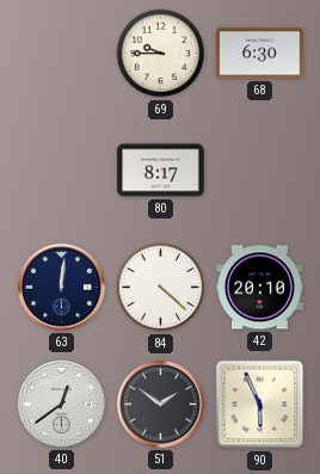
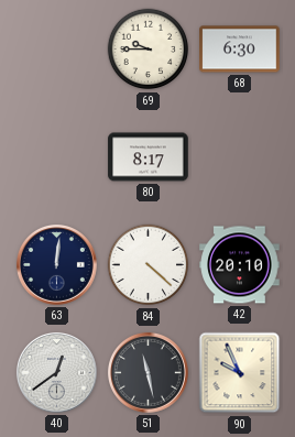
51: 1:51 -> 11:28
90: 5:56 -> 9:56
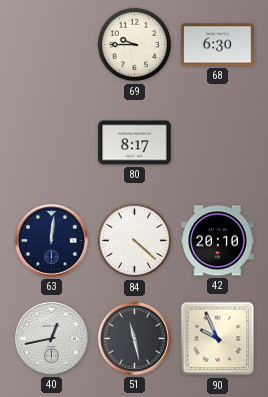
40: 12:39 -> 12:43
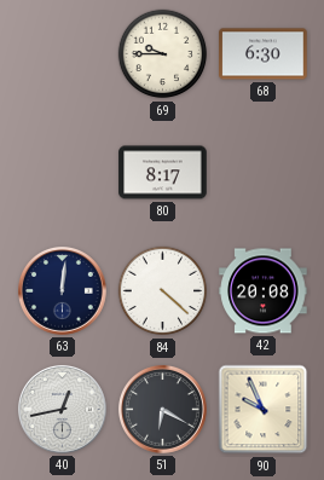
42: 20:10 -> 20:08
51: 11:28 -> 6:20
